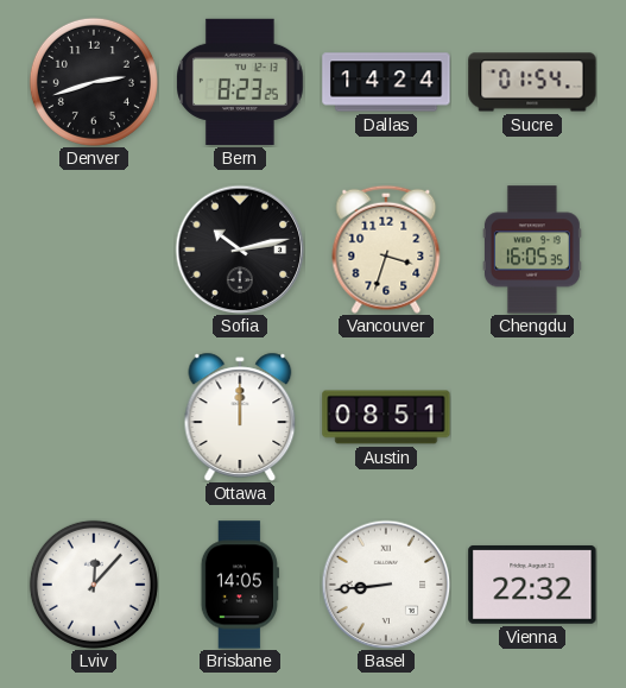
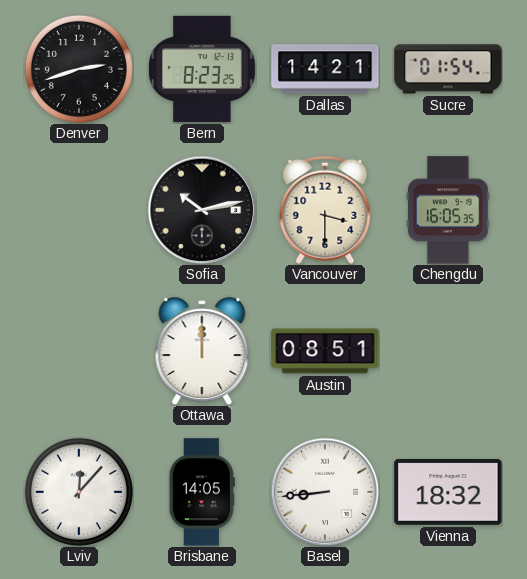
Dallas: 14:24 -> 14:21
Vancouver: 3:33 -> 3:30
Vienna: 22:32 -> 18:32
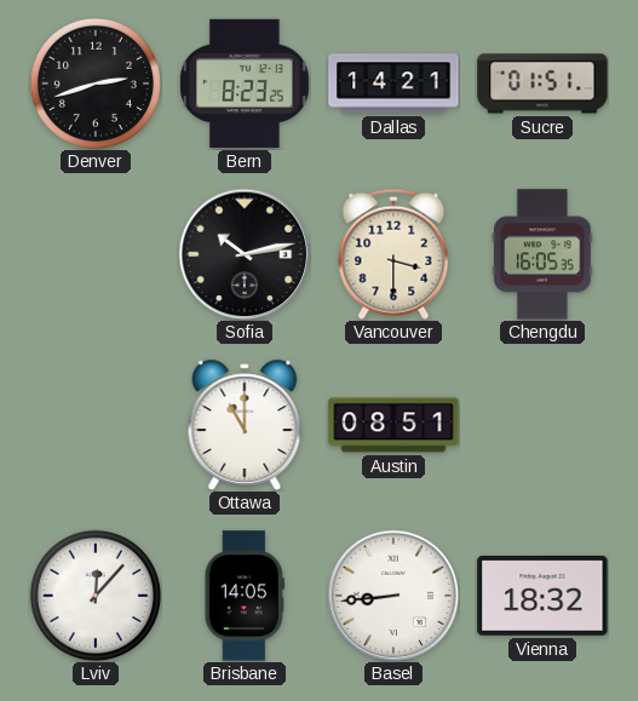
Sucre: 01:54 -> 01:51
Ottawa: 12:00 -> 11:00
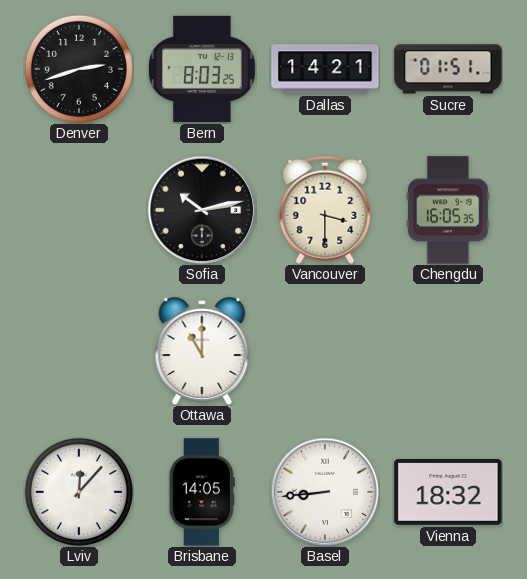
Bern: 8:23 -> 8:03
Austin: 08:51 -> none
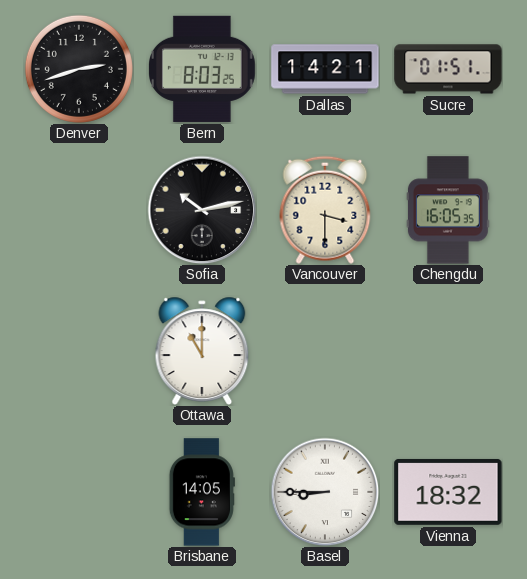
Lviv: 12:07 -> none
Basel: 8:44 -> 8:45
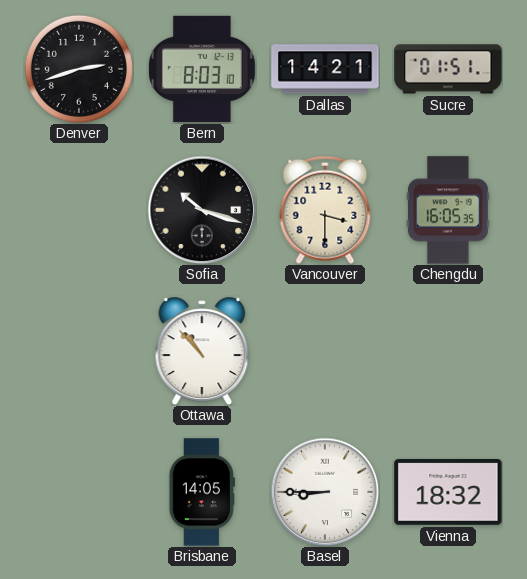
Bern: 8:03:25 -> 8:03:10
Sofia: 10:13 -> 10:18
Ottawa: 11:00 -> 10:53
